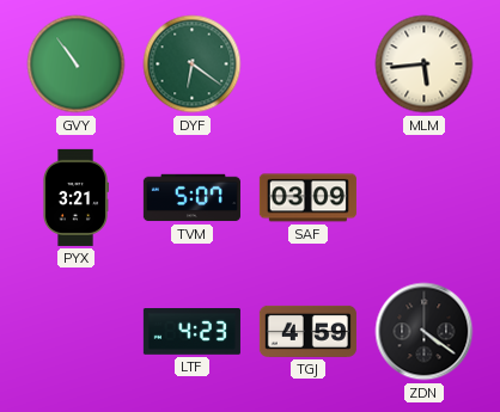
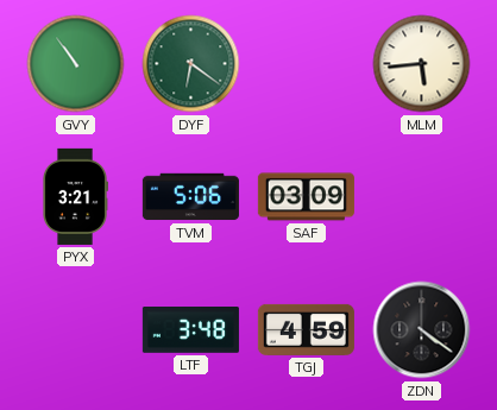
TVM: 5:07 -> 5:06
LTF: 4:23 -> 3:48
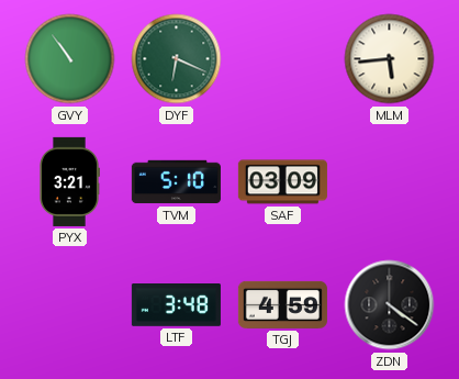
DYF: 6:21 -> 6:19
TVM: 5:06 -> 5:10
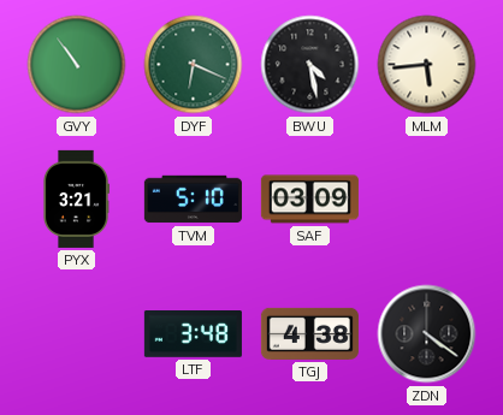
BWU: none -> 4:28
TGJ: 4:59 -> 4:38
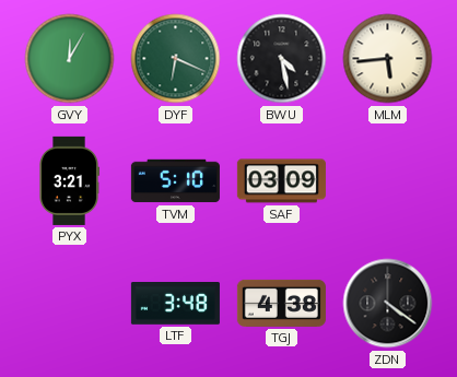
GVY: 10:54 -> 12:05
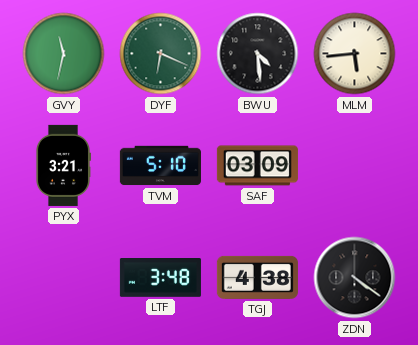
GVY: 12:05 -> 11:32
BWU: 4:28 -> 4:29
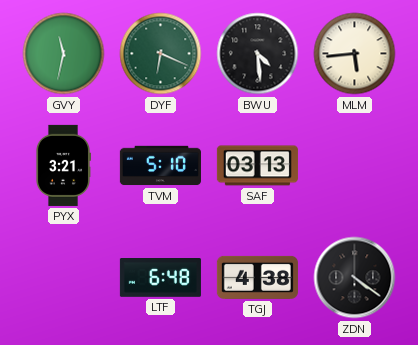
SAF: 03:09 -> 03:13
LTF: 3:48 -> 6:48
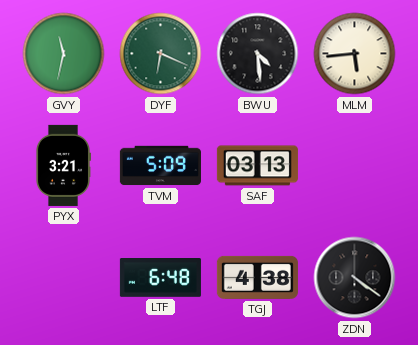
TVM: 5:10 -> 5:09
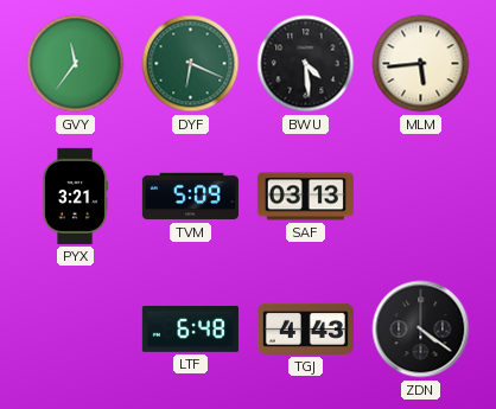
GVY: 11:32 -> 11:36
TGJ: 4:38 -> 4:43
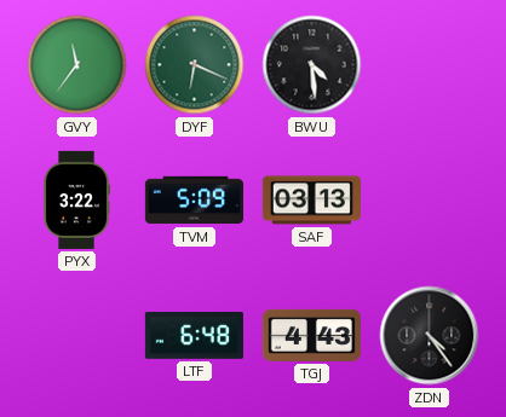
MLM: 5:44 -> none
PYX: 3:21 -> 3:22
ZDN: 4:21 -> 4:24
